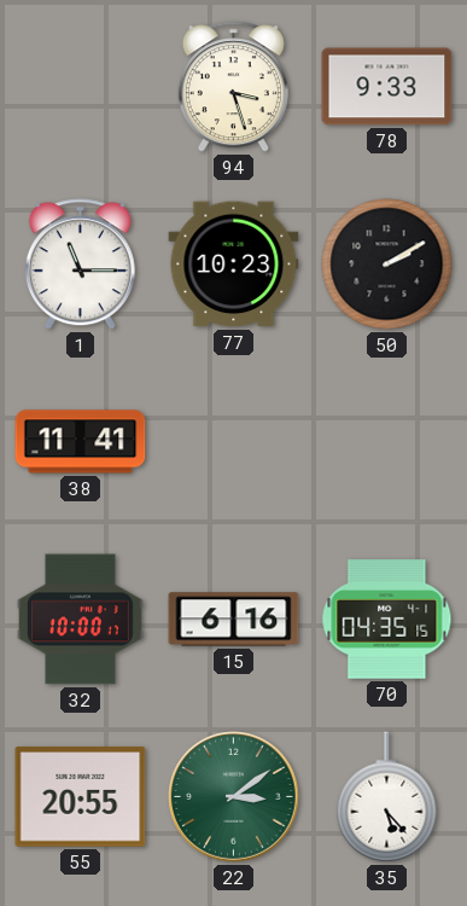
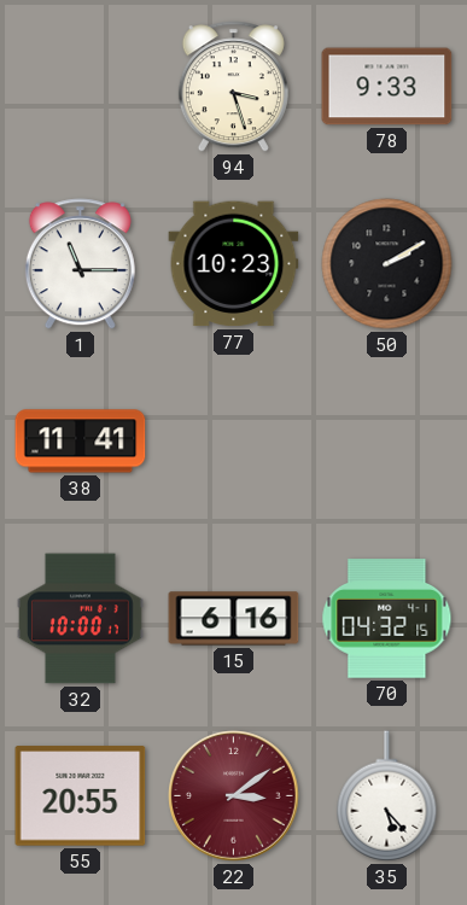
70: 04:35 -> 04:32
22 dial: green -> burgundy
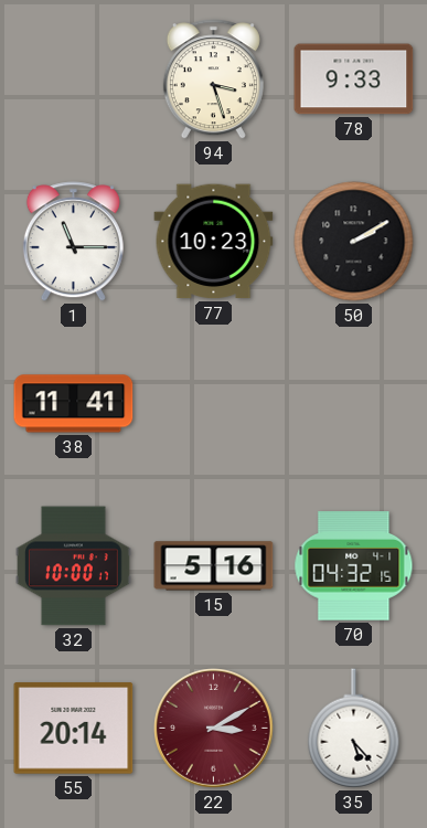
15: 6:16 -> 5:16
55: 20:55 -> 20:14
22: 3:09 -> 3:10
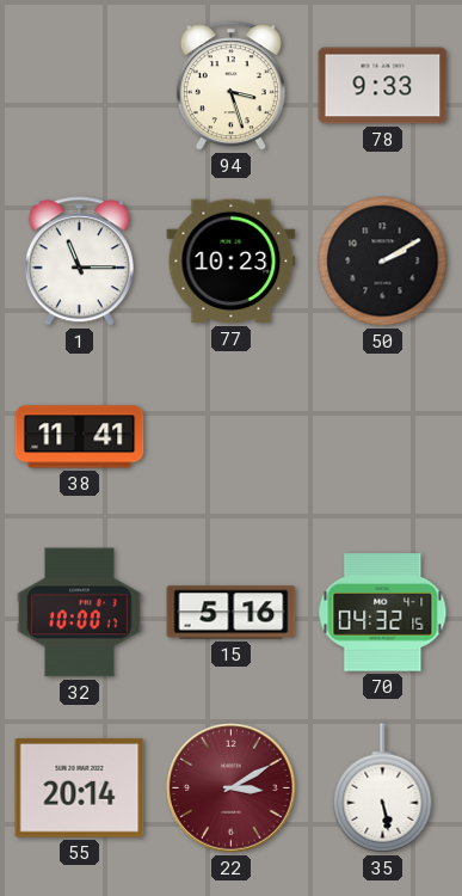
35: 5:23 -> 5:28
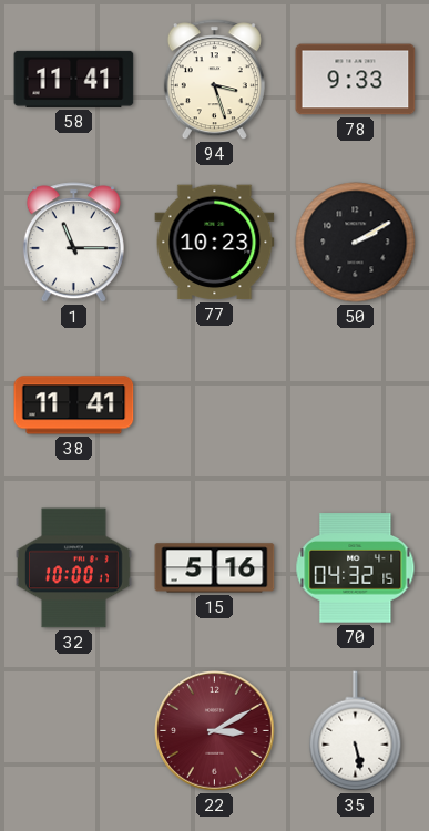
58: none -> 11:41
55: 20:14 -> none
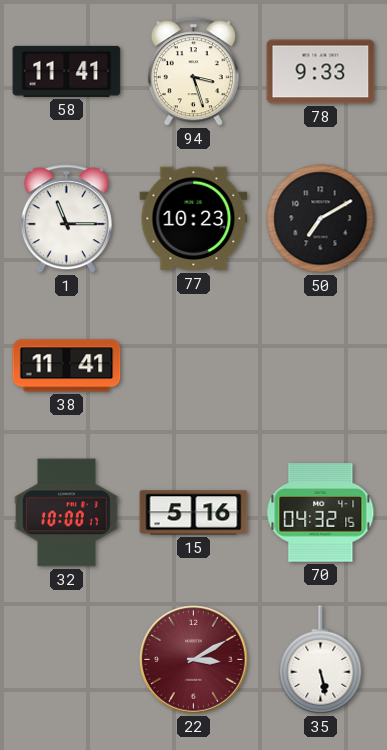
50: 2:10 -> 7:10
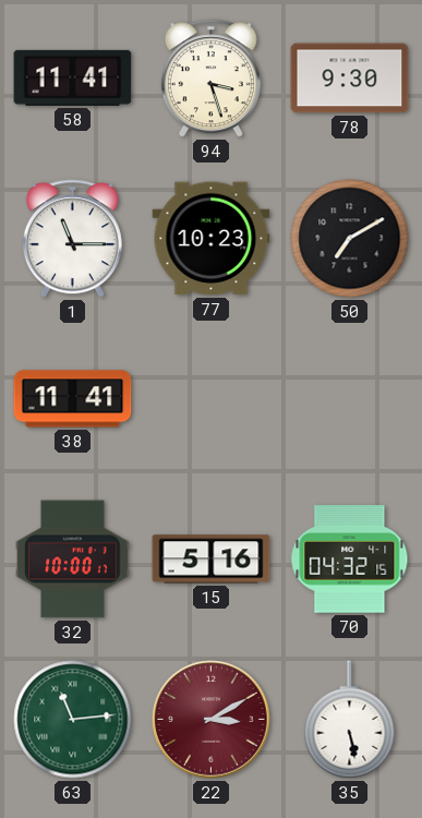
78: 9:33 -> 9:30
63: none -> 11:14
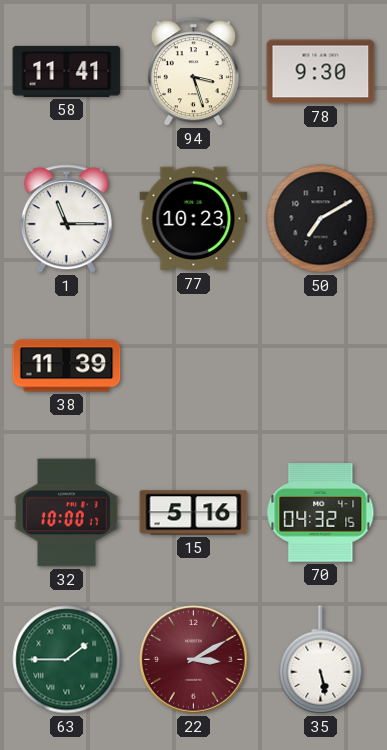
38: 11:41 -> 11:39
63: 11:14 -> 1:45
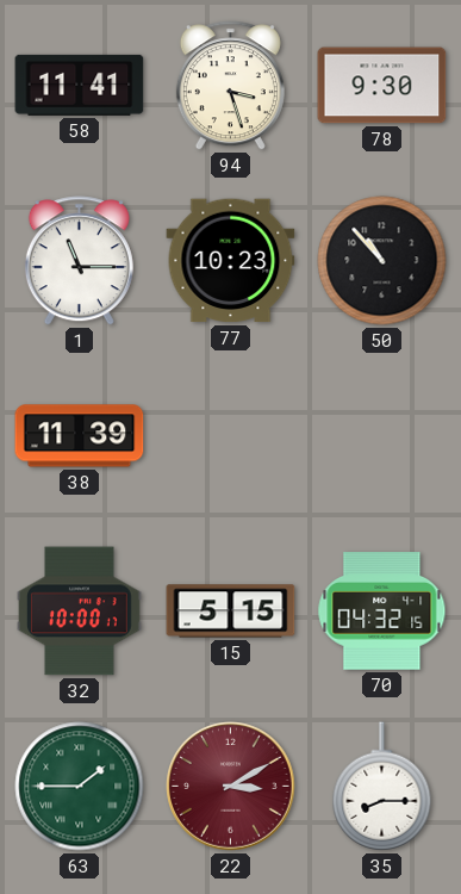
50: 7:10 -> 10:53
15: 5:16 -> 5:15
35: 5:28 -> 8:15
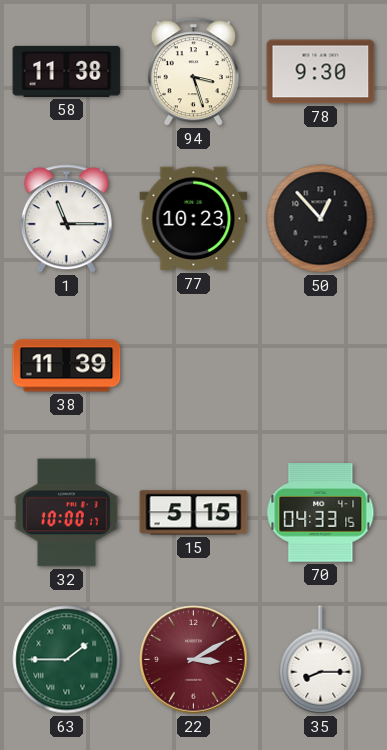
58: 11:41 -> 11:38
50: 10:53 -> 12:53
70: 04:32 -> 04:33
